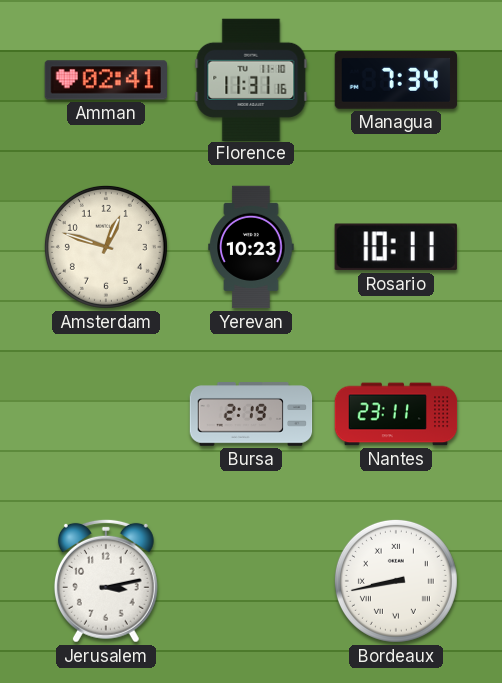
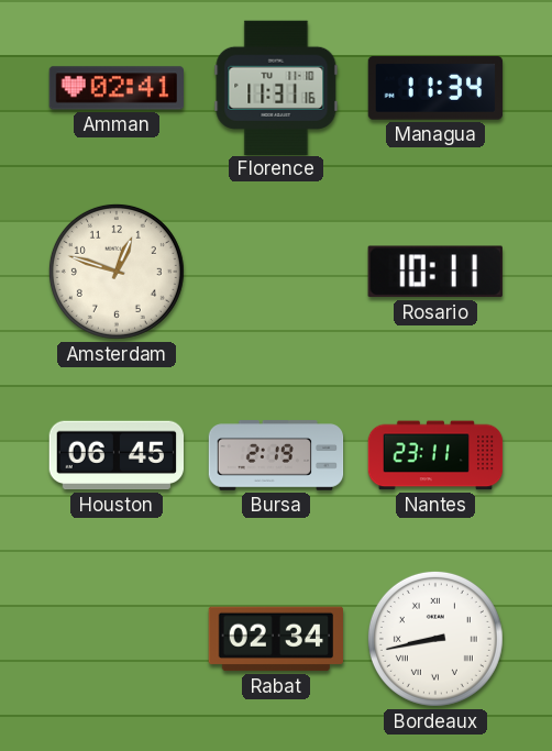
Managua: 7:34 -> 11:34
Yerevan: 10:23 -> none
Houston: none -> 06:45
Jerusalem: 3:13 -> none
Rabat: none -> 02:34
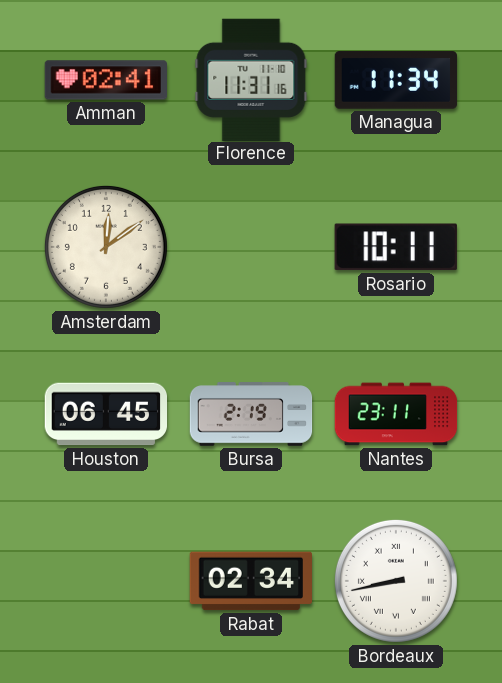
Amsterdam: 12:48 -> 12:09
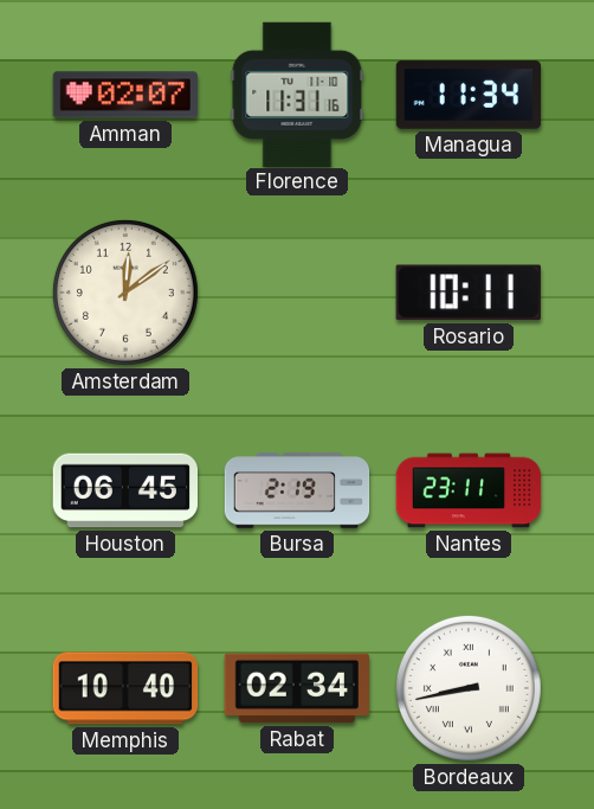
Amman: 02:41 -> 02:07
Memphis: none -> 10:40
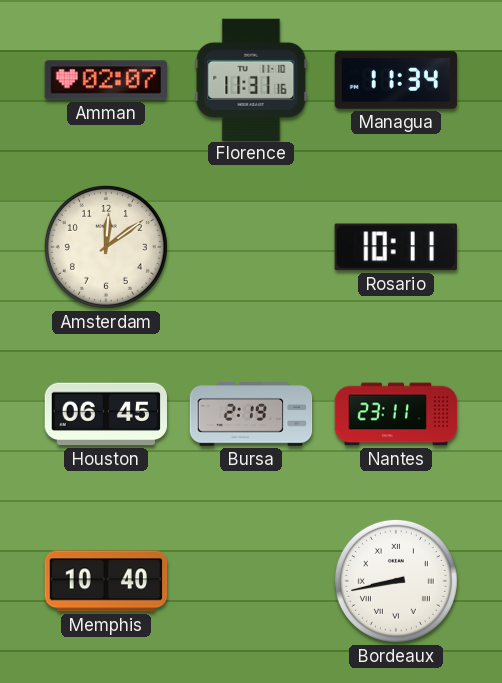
Rabat: 02:34 -> none
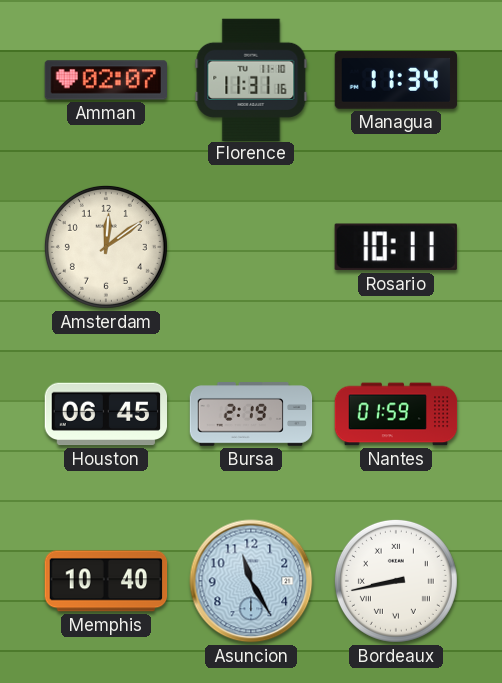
Nantes: 23:11 -> 01:59
Asuncion: none -> 11:25
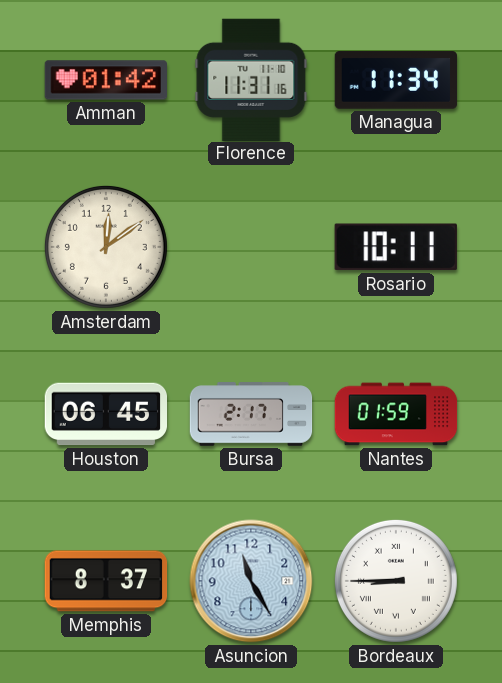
Amman: 02:07 -> 01:42
Bursa: 2:19 -> 2:17
Memphis: 10:40 -> 8:37
Bordeaux: 8:43 -> 8:45
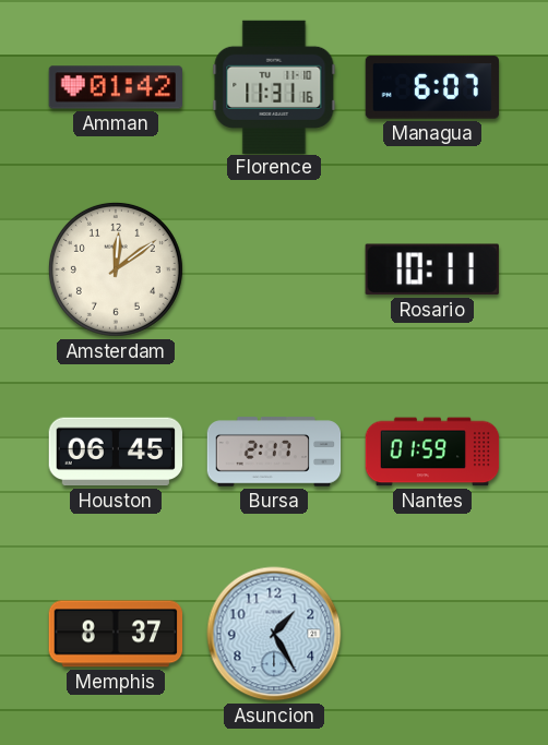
Managua: 11:34 -> 6:07
Asuncion: 11:25 -> 1:25
Bordeaux: 8:45 -> none
